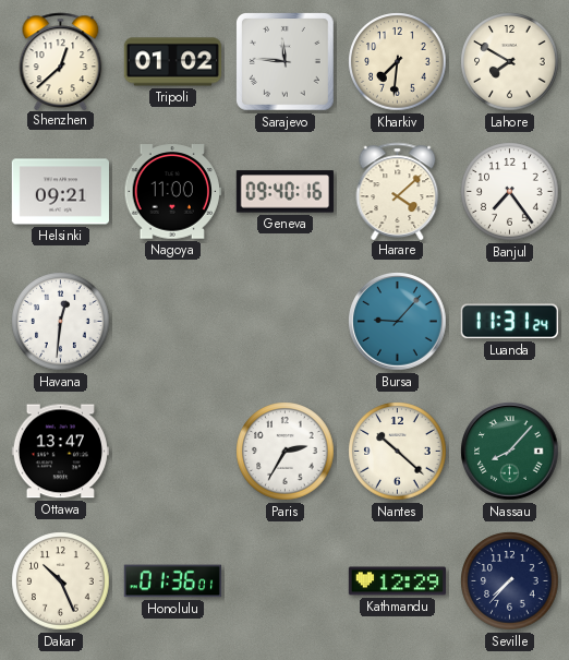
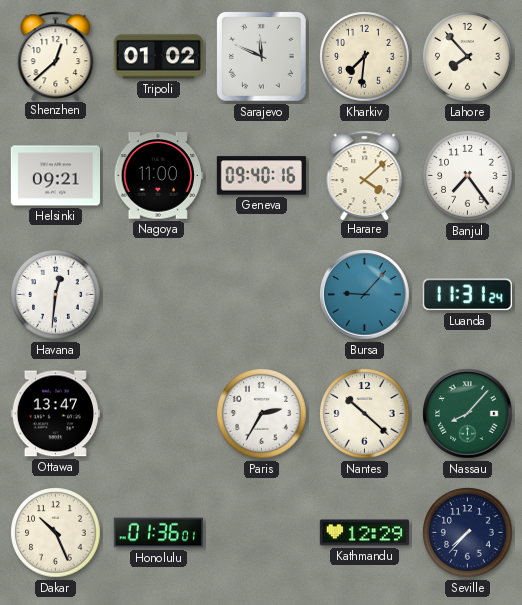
Sarajevo: 11:46 -> 11:49
Lahore: 7:50 -> 7:53
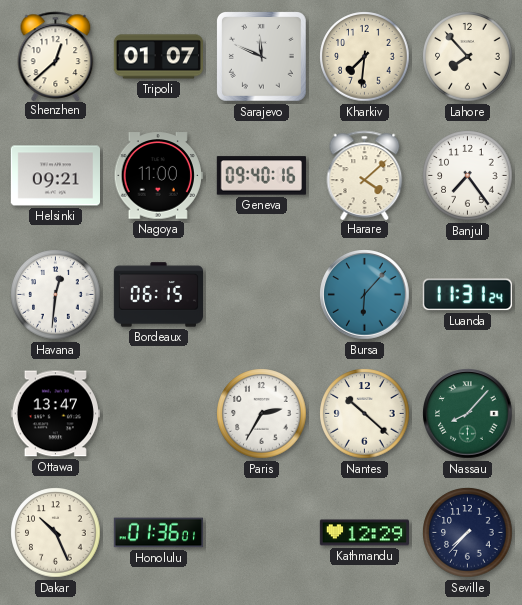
Tripoli: 01:02 -> 01:07
Bordeaux: none -> 06:15
Bursa: 9:07 -> 6:07
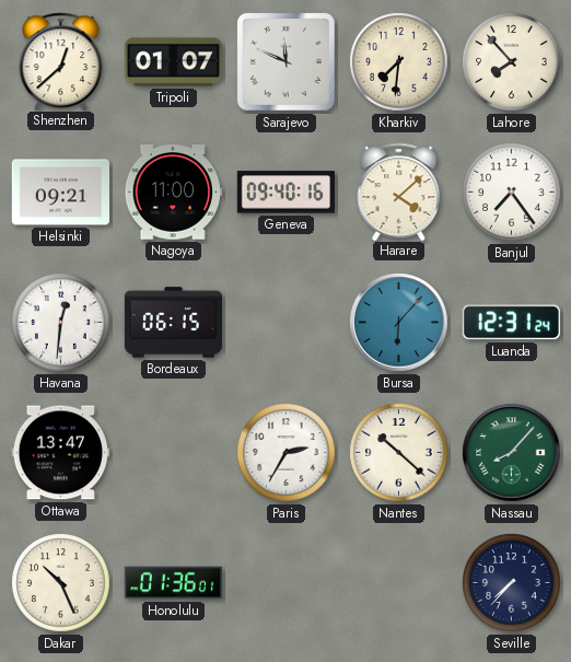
Luanda: 11:31 -> 12:31
Kathmandu: 12:29 -> none
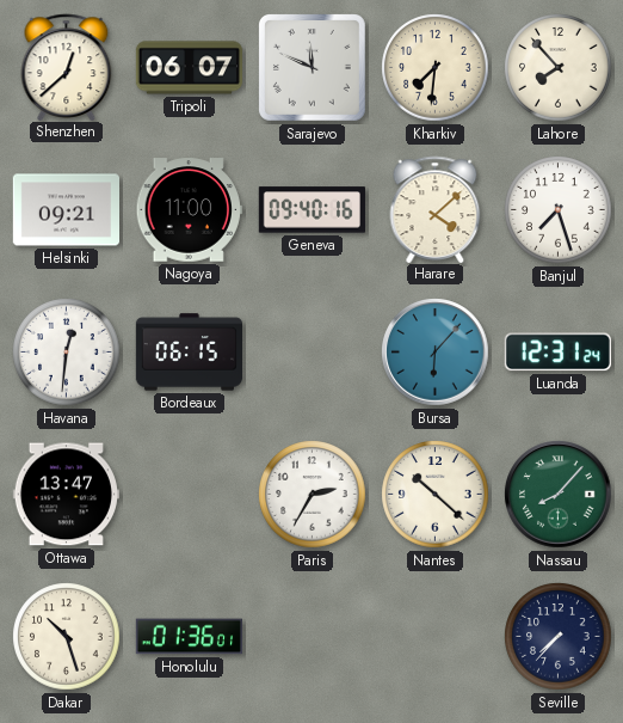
Tripoli: 01:07 -> 06:07
Banjul: 7:24 -> 7:27
Dakar: 10:26 -> 10:27
